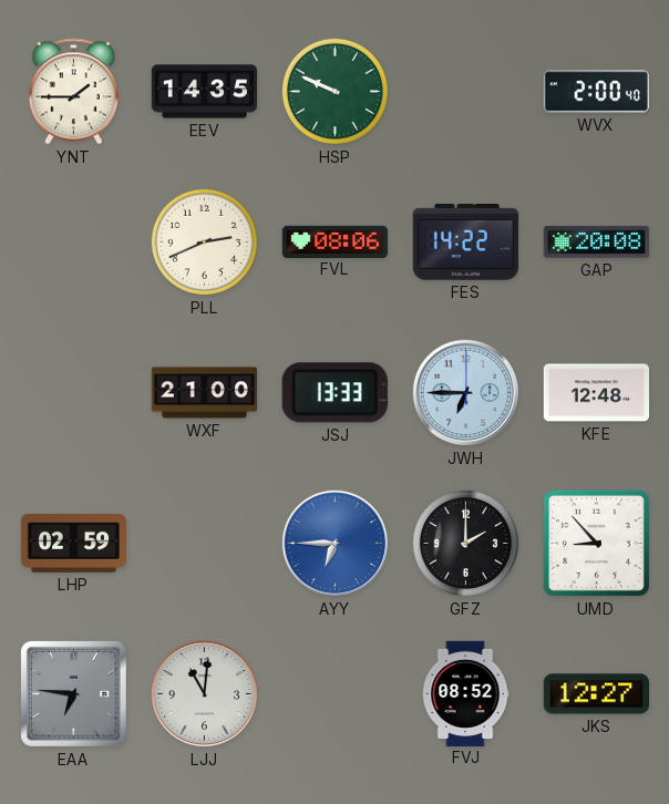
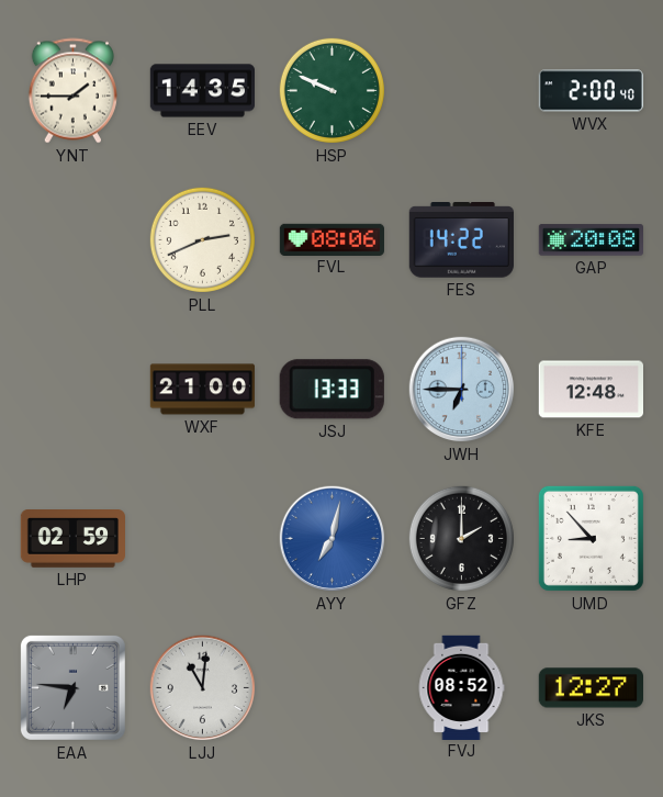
AYY: 6:45 -> 7:02
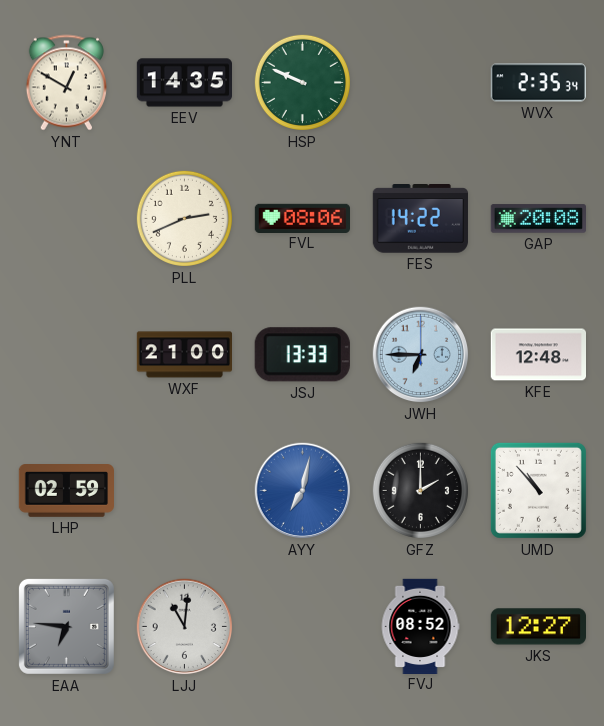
YNT: 1:45 -> 12:50
WVX: 2:00 -> 2:35
UMD: 8:53 -> 10:53
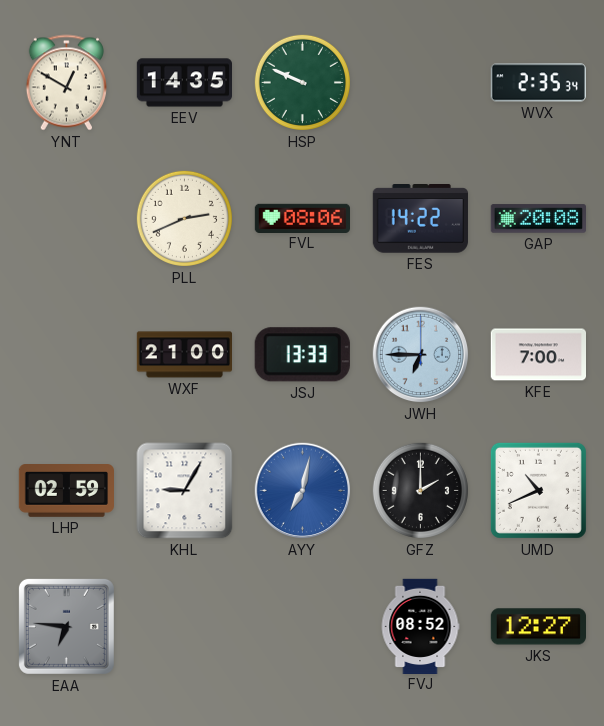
KFE: 12:48 -> 7:00
KHL: none -> 9:05
UMD: 10:53 -> 10:41
LJJ: 11:01 -> none
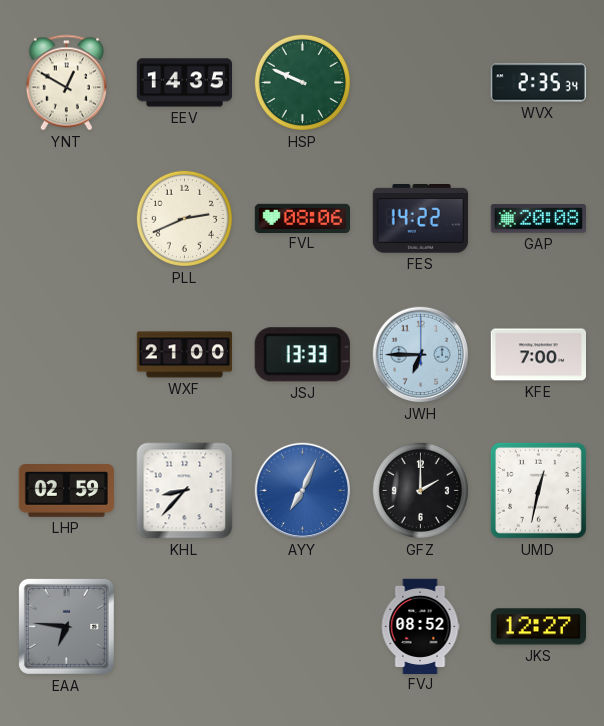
KHL: 9:05 -> 8:37
AYY: 7:02 -> 7:04
UMD: 10:41 -> 12:32
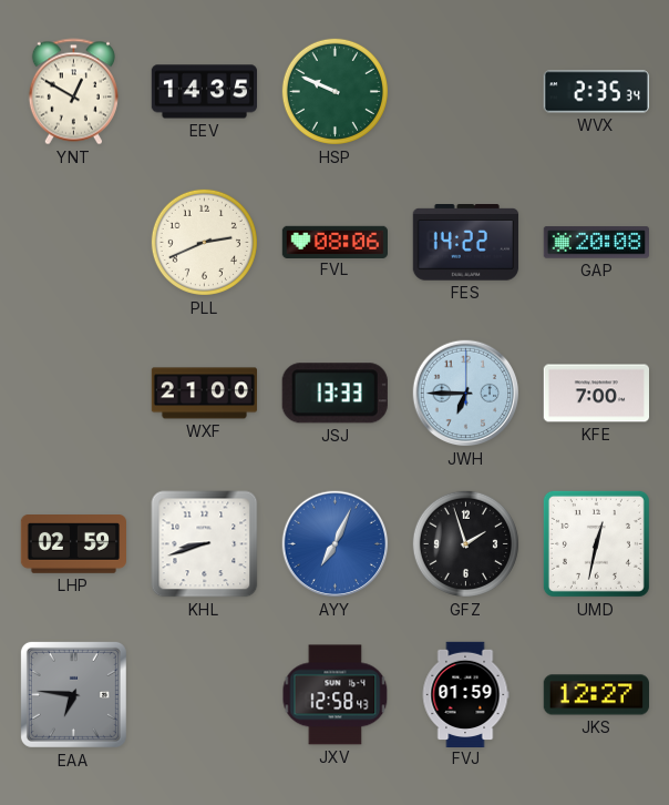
KHL: 8:37 -> 8:42
GFZ: 2:00 -> 1:57
JXV: none -> 12:58
FVJ: 08:52 -> 01:59
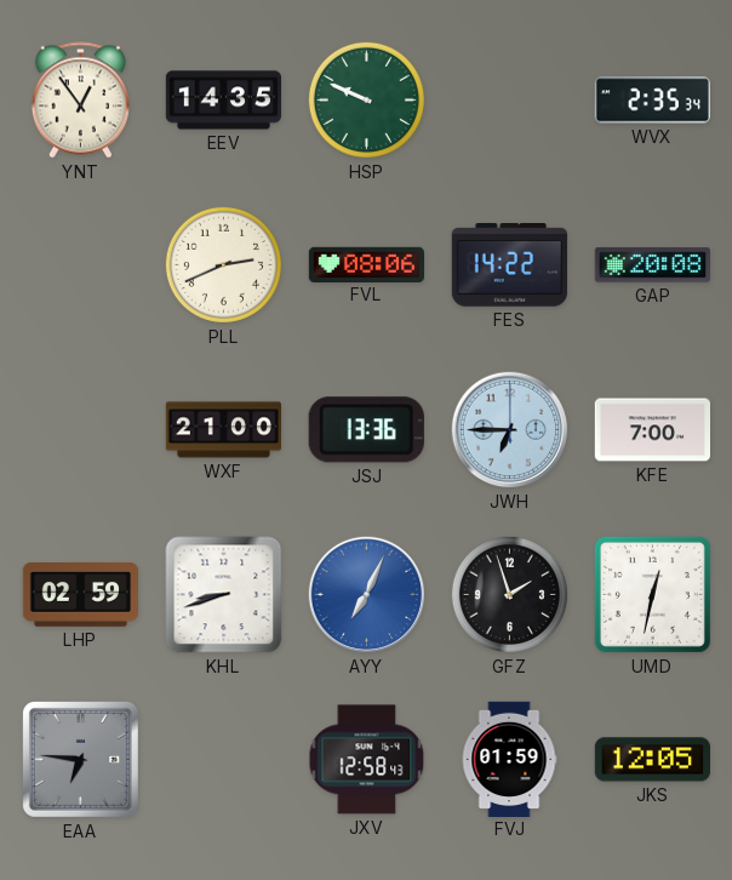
YNT: 12:50 -> 12:54
JSJ: 13:33 -> 13:36
JKS: 12:27 -> 12:05
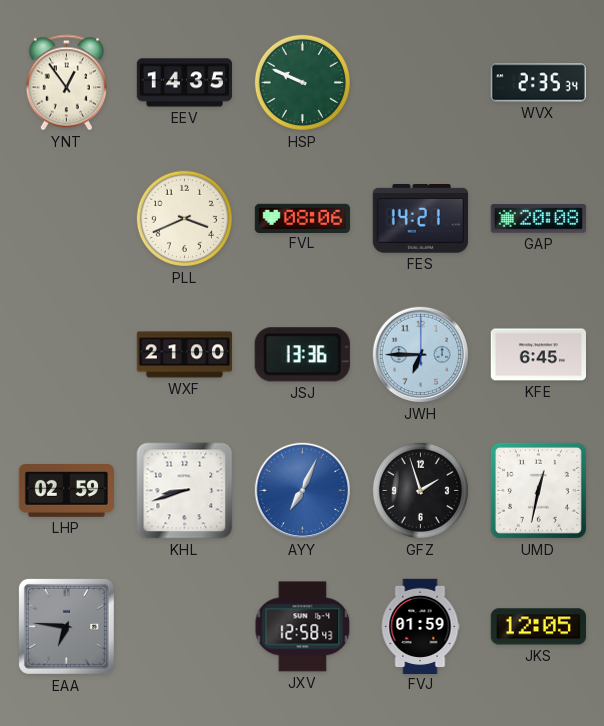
PLL: 2:41 -> 3:41
FES: 14:22 -> 14:21
KFE: 7:00 -> 6:45
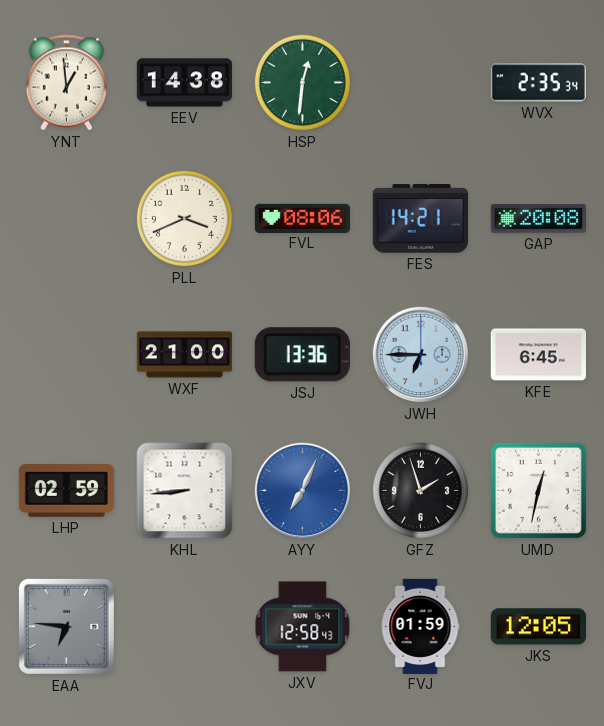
YNT: 12:54 -> 12:59
EEV: 14:35 -> 14:38
HSP: 9:49 -> 12:31
KHL: 8:42 -> 8:44
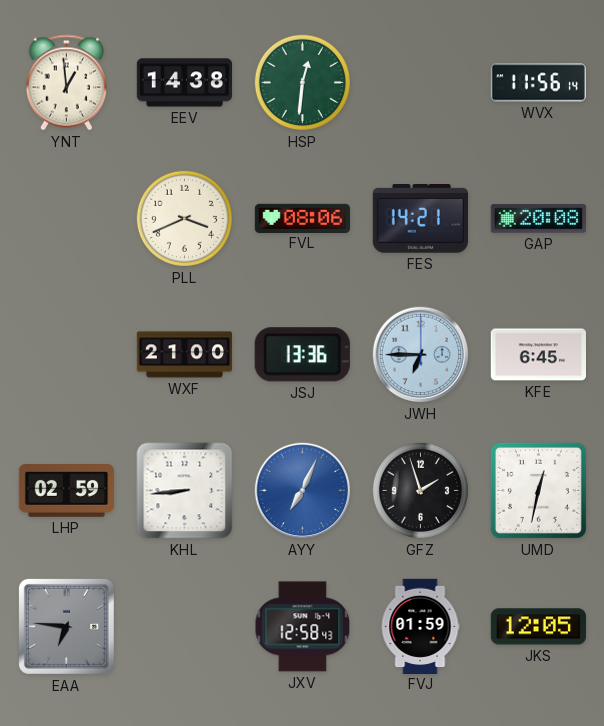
WVX: 2:35 -> 11:56
